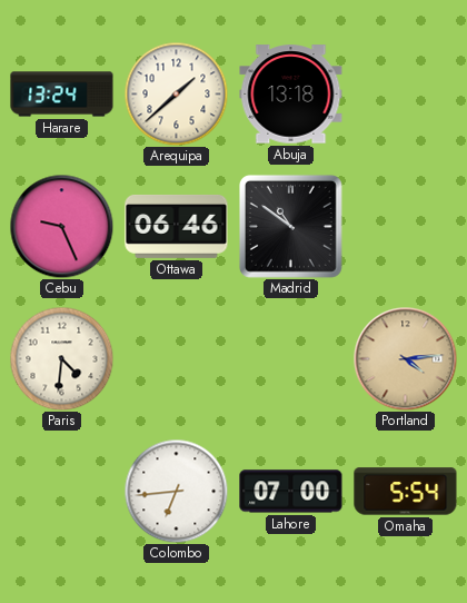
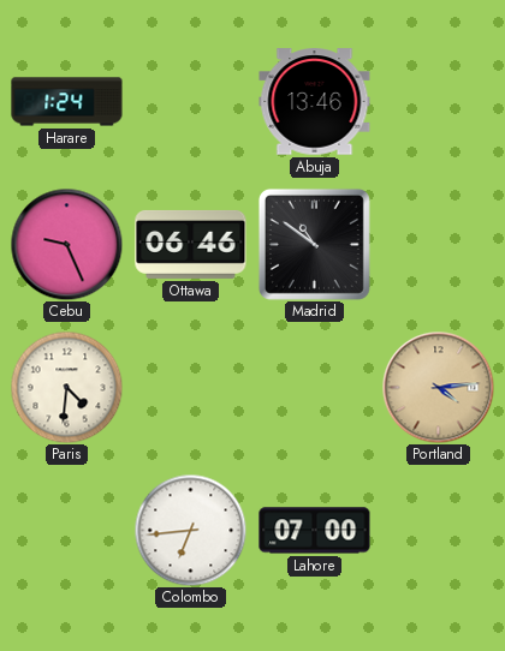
Harare: 13:24 -> 1:24
Arequipa: 1:38 -> none
Abuja: 13:18 -> 13:46
Omaha: 5:54 -> none
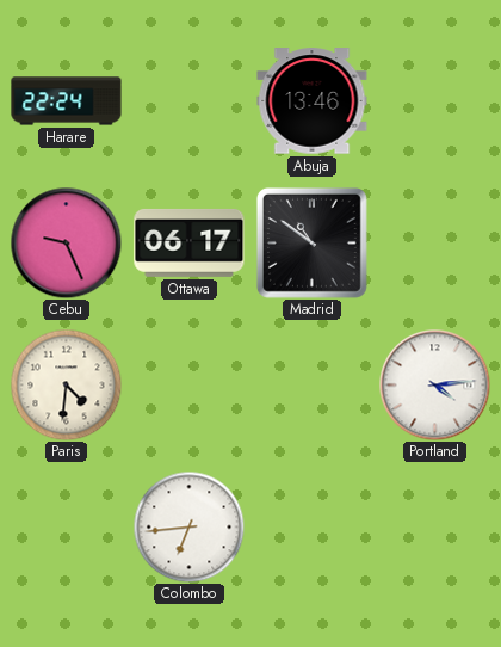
Harare: 1:24 -> 22:24
Ottawa: 06:46 -> 06:17
Portland dial: champagne -> white
Lahore: 07:00 -> none
